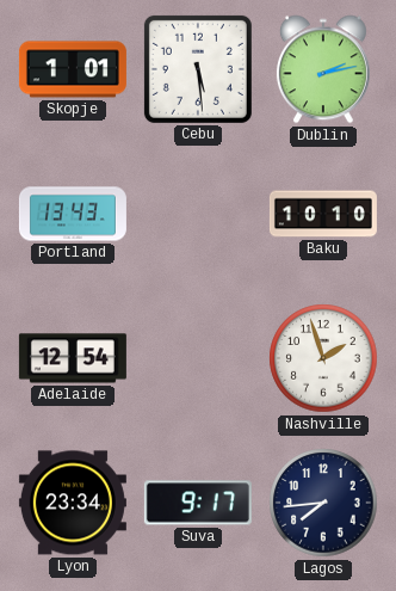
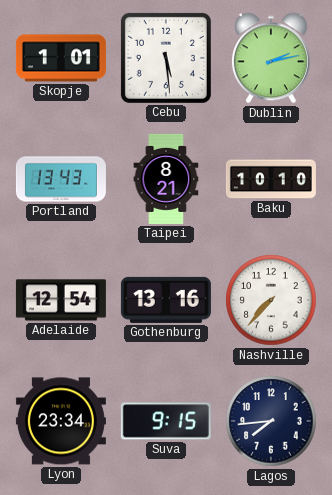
Taipei: none -> 8:21
Gothenburg: none -> 13:16
Nashville: 1:57 -> 7:37
Suva: 9:17 -> 9:15
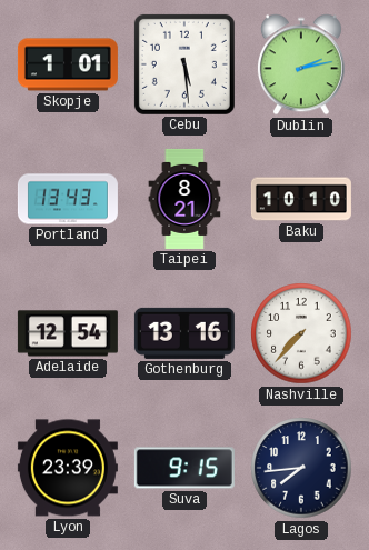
Lyon: 23:34 -> 23:39
